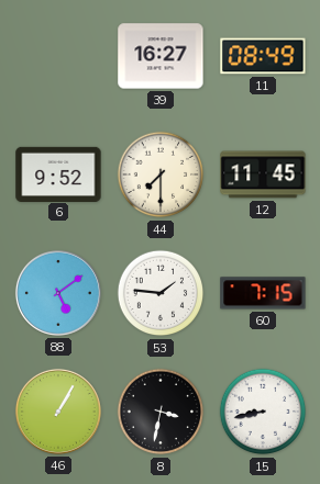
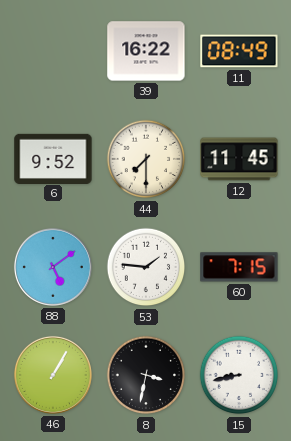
39: 16:27 -> 16:22
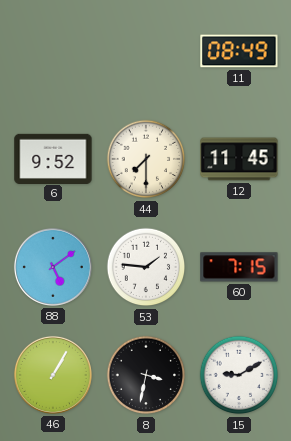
39: 16:22 -> none
15: 8:43 -> 9:10
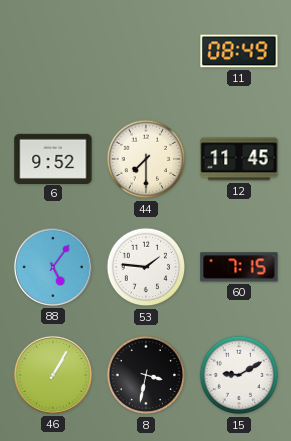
88: 5:09 -> 5:06
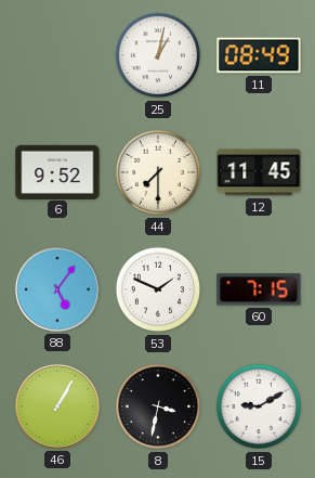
25: none -> 1:02
53: 1:46 -> 1:49
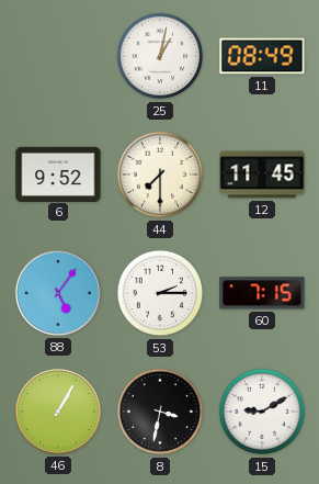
53: 1:49 -> 2:15
